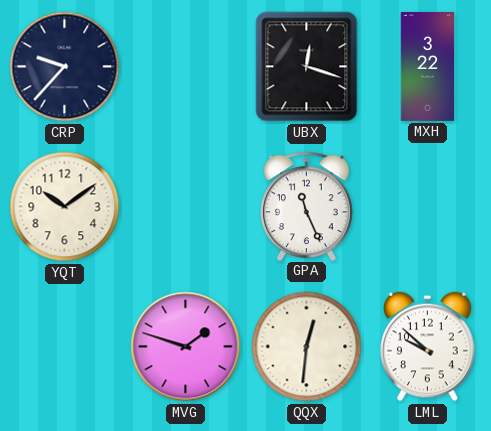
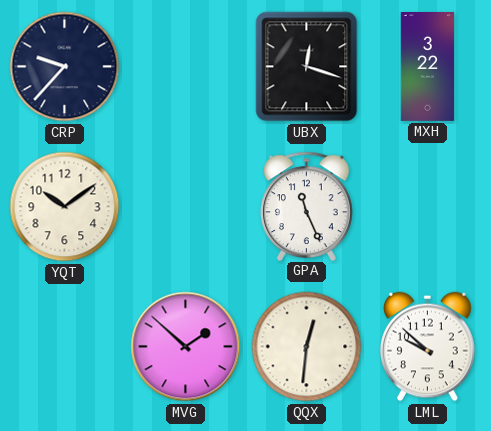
MVG: 1:48 -> 1:52
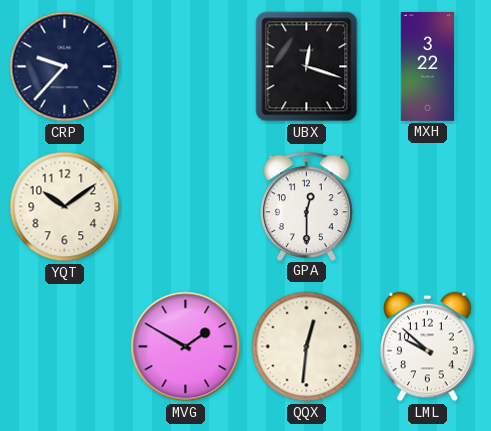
GPA: 11:26 -> 12:30
MVG: 1:52 -> 1:50
